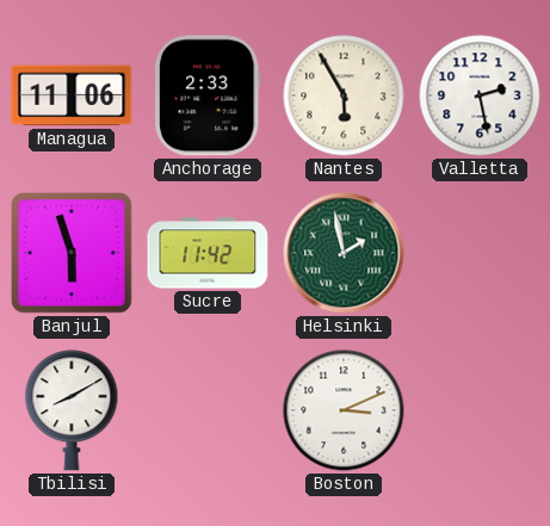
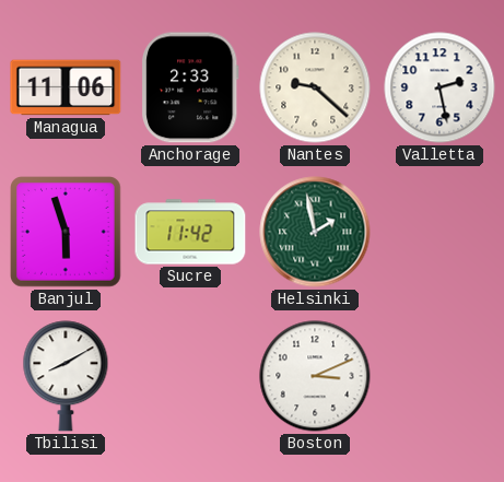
Nantes: 5:55 -> 9:22
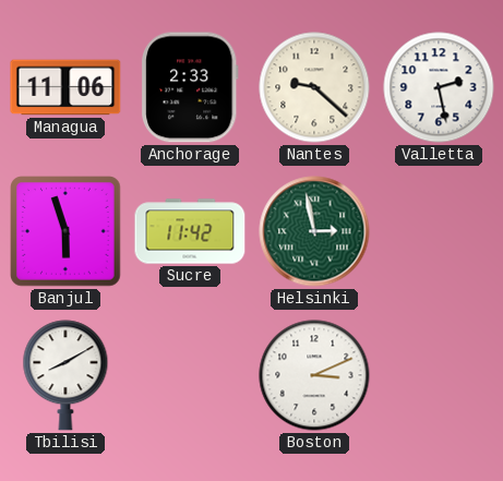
Helsinki: 1:58 -> 2:58
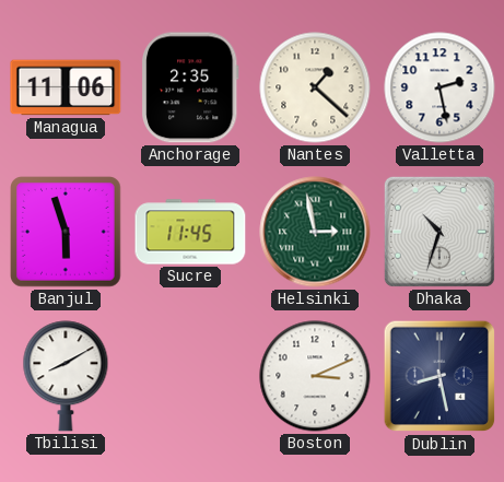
Anchorage: 2:33 -> 2:35
Nantes: 9:22 -> 1:22
Sucre: 11:42 -> 11:45
Dhaka: none -> 10:33
Dublin: none -> 8:28
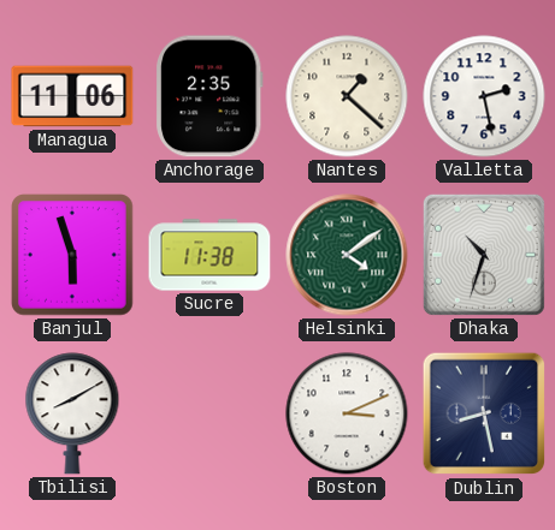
Sucre: 11:45 -> 11:38
Helsinki: 2:58 -> 4:09
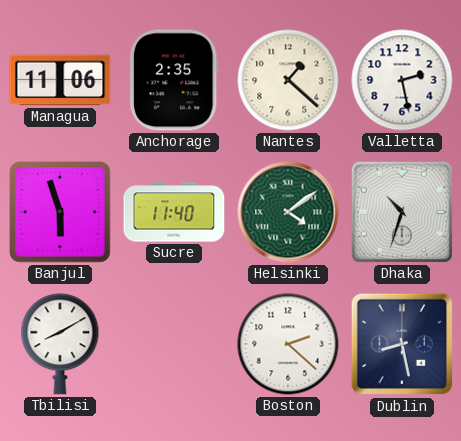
Sucre: 11:38 -> 11:40
Boston: 3:11 -> 2:22
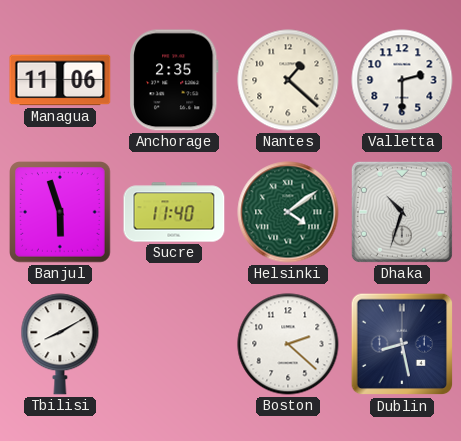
Valletta: 2:28 -> 2:30
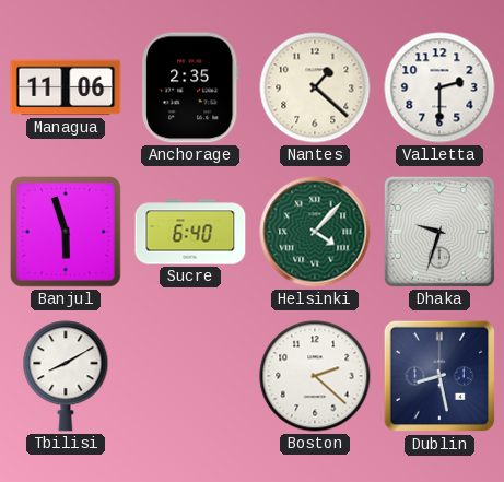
Sucre: 11:40 -> 6:40
Helsinki: 4:09 -> 4:07
Dhaka: 10:33 -> 9:33
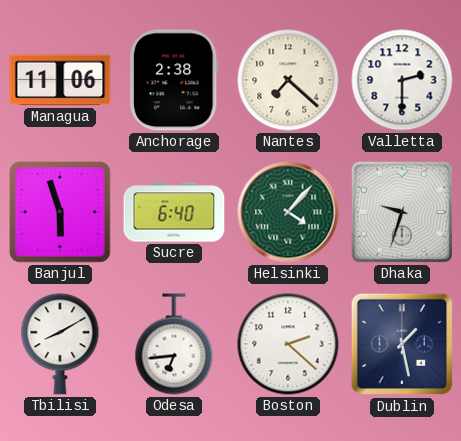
Anchorage: 2:35 -> 2:38
Nantes: 1:22 -> 7:22
Odesa: none -> 6:44
Dublin: 8:28 -> 1:28
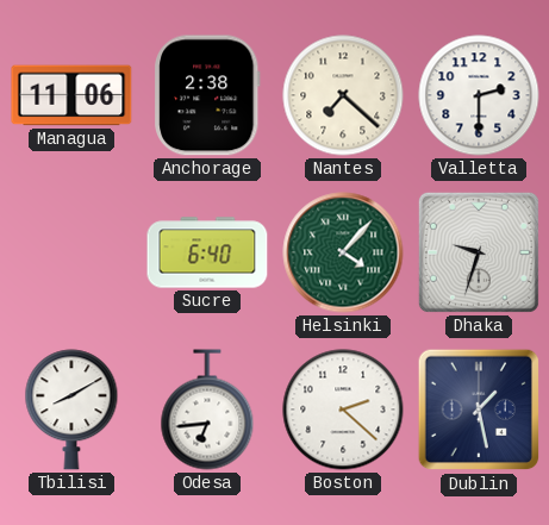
Banjul: 5:57 -> none
